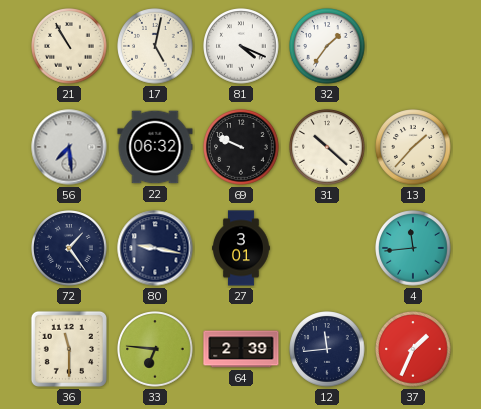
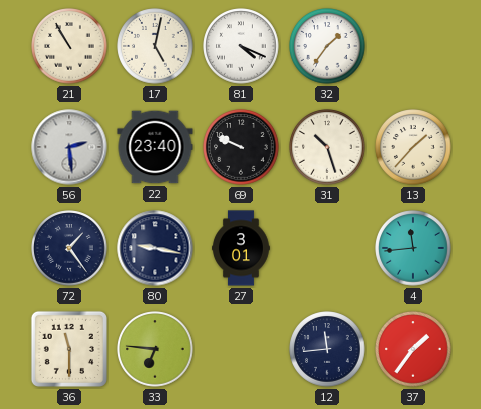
56: 7:29 -> 2:29
22: 06:32 -> 23:40
31: 10:22 -> 10:27
64: 2:39 -> none
37: 1:34 -> 1:36
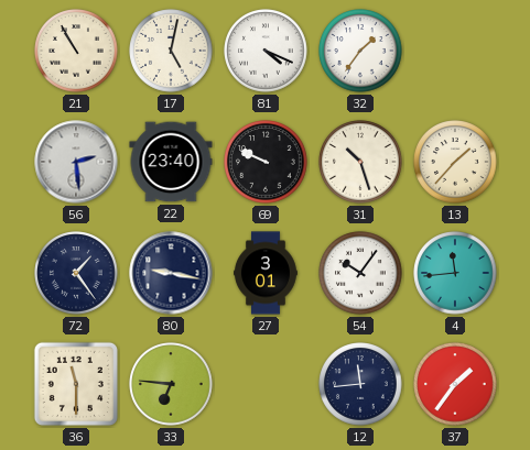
54: none -> 10:06
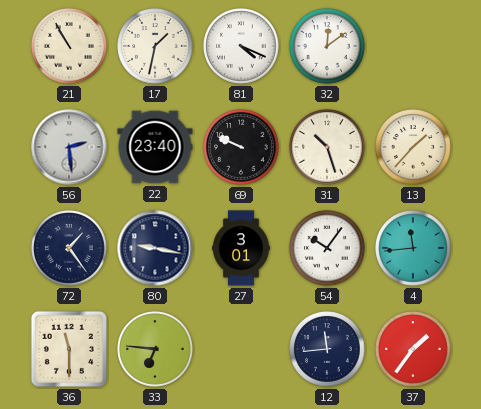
17: 5:02 -> 1:32
32: 1:36 -> 12:09
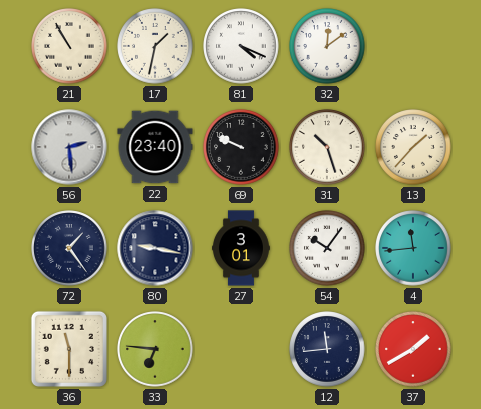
37: 1:36 -> 1:40
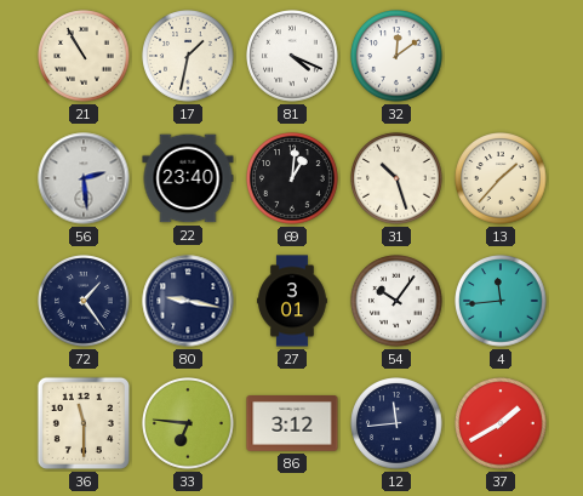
69: 9:49 -> 1:01
86: none -> 3:12
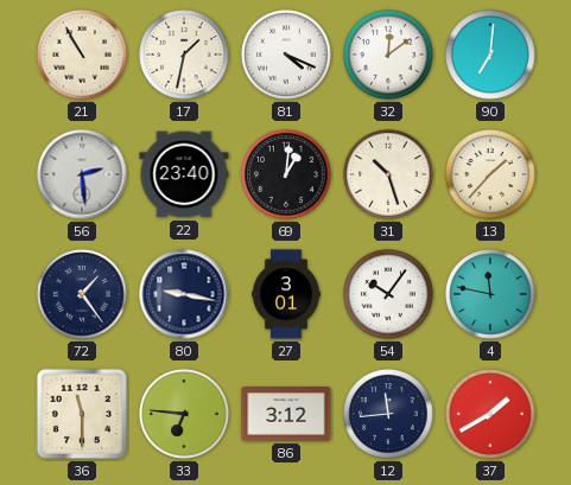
90: none -> 7:01
4: 11:44 -> 11:47
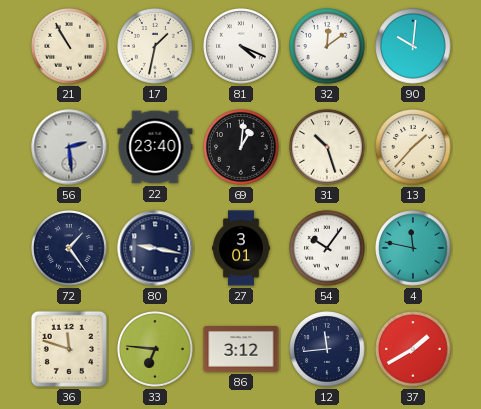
90: 7:01 -> 10:01
36: 11:30 -> 11:48
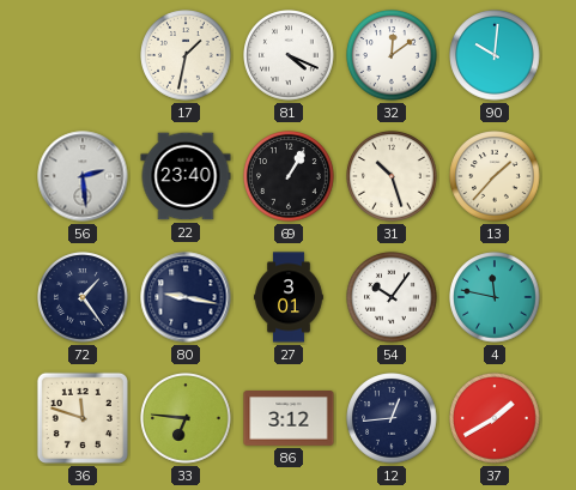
21: 10:55 -> none
69: 1:01 -> 1:05
12: 11:44 -> 12:44
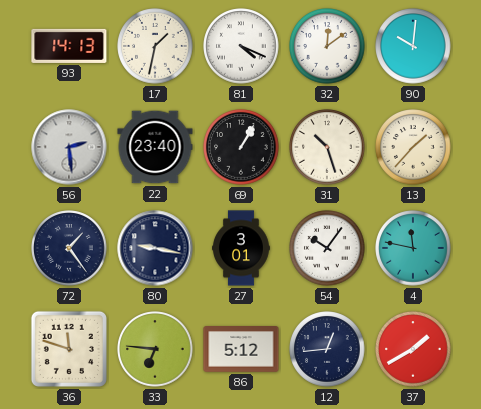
93: none -> 14:13
86: 3:12 -> 5:12
